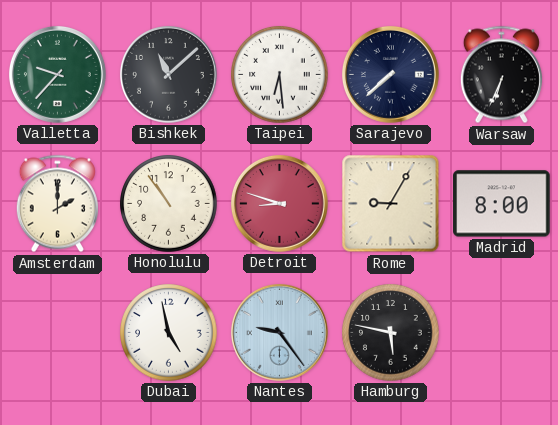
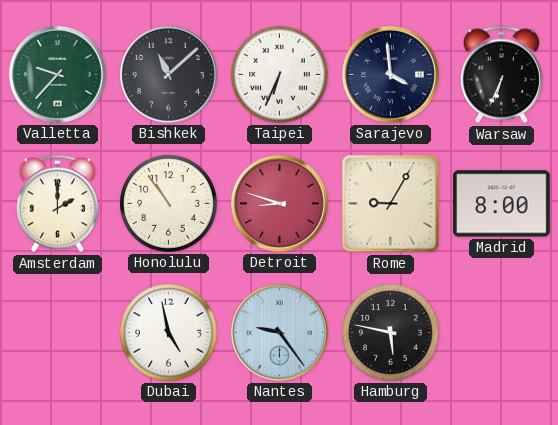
Taipei: 6:29 -> 6:34
Sarajevo: 7:38 -> 3:59
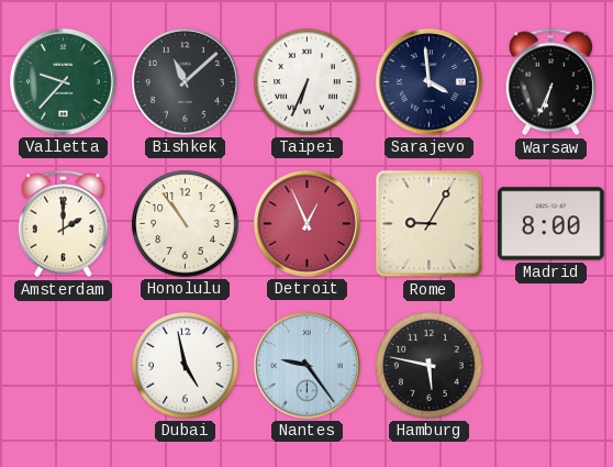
Detroit: 8:48 -> 12:56
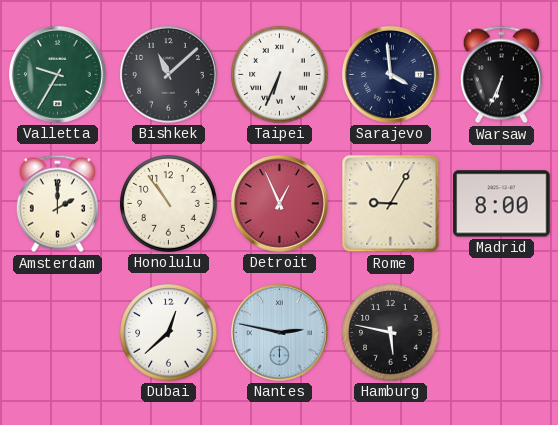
Valletta: 9:37 -> 9:35
Dubai: 4:58 -> 12:38
Nantes: 9:24 -> 2:47
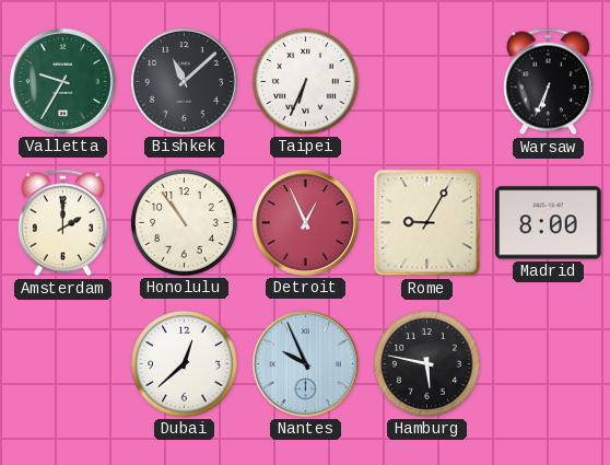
Sarajevo: 3:59 -> none
Nantes: 2:47 -> 9:56
